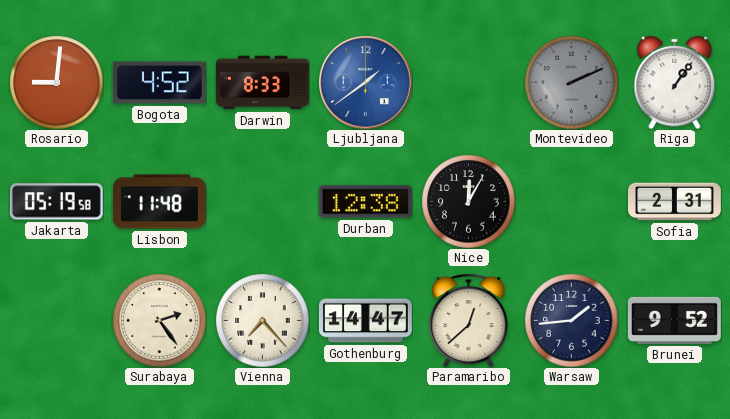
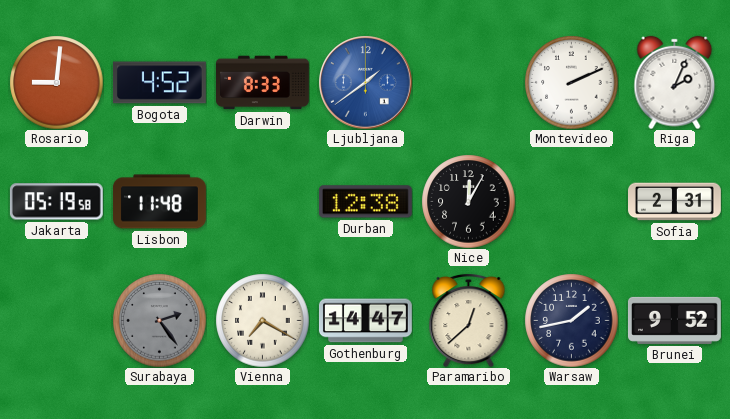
Montevideo dial: grey -> white
Riga: 1:06 -> 2:04
Surabaya dial: cream -> grey
Vienna: 7:23 -> 7:20
Warsaw: 1:44 -> 1:43
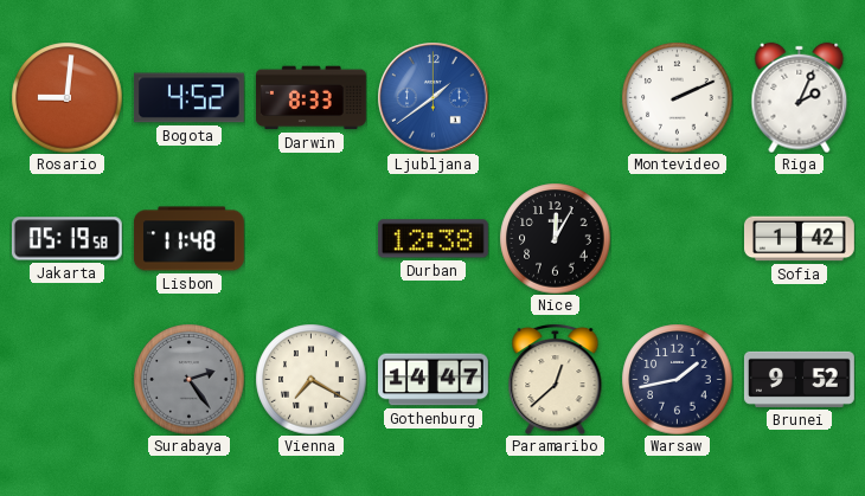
Sofia: 2:31 -> 1:42
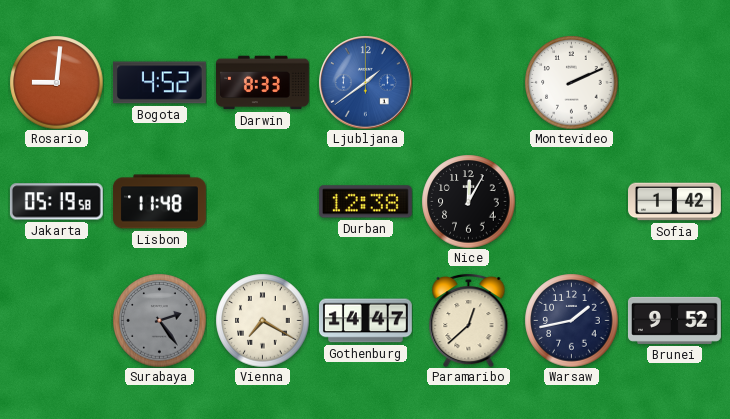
Riga: 2:04 -> none
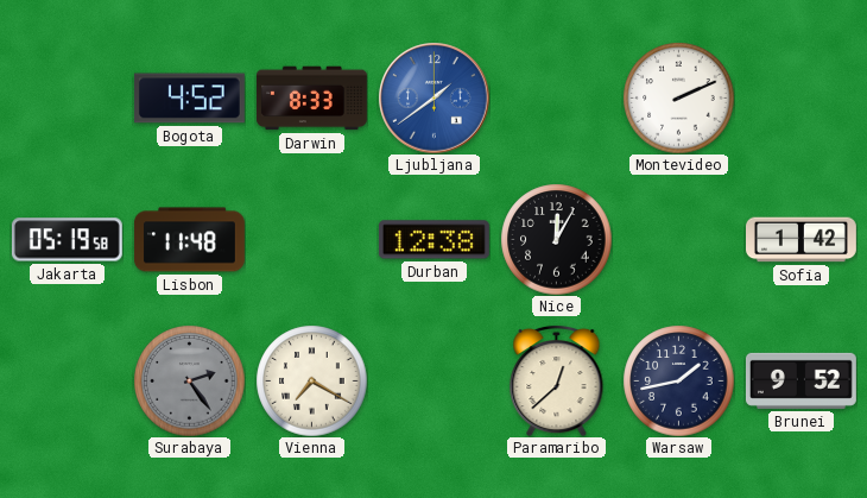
Rosario: 9:01 -> none
Gothenburg: 14:47 -> none
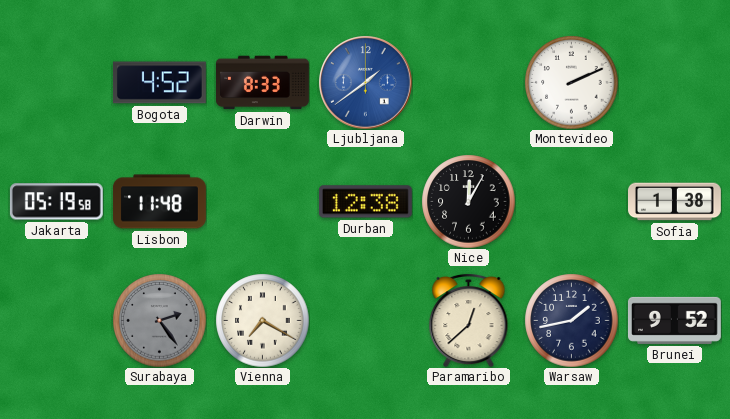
Sofia: 1:42 -> 1:38
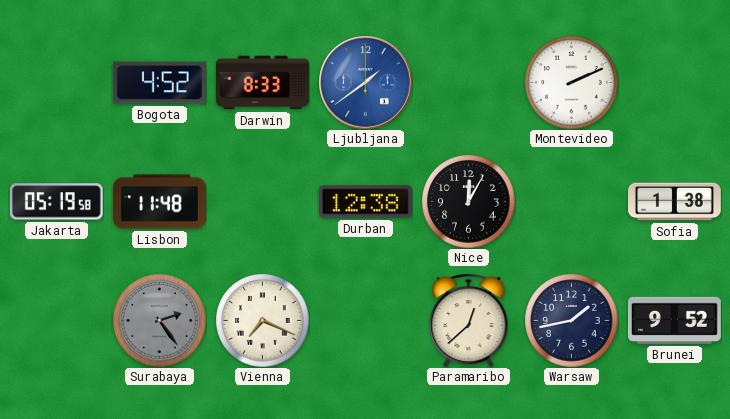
Vienna: 7:20 -> 7:19
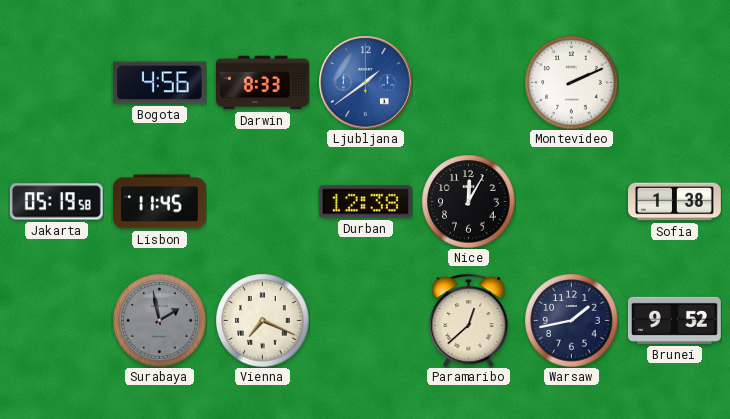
Bogota: 4:52 -> 4:56
Lisbon: 11:48 -> 11:45
Surabaya: 2:24 -> 1:58
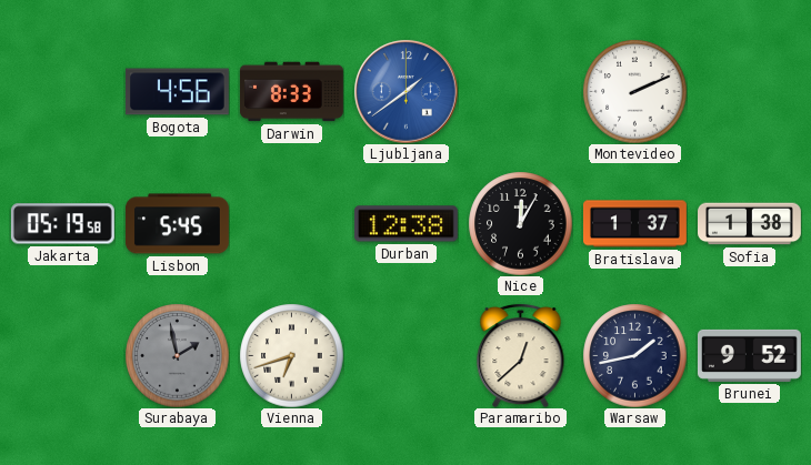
Lisbon: 11:45 -> 5:45
Bratislava: none -> 1:37
Vienna: 7:19 -> 6:42
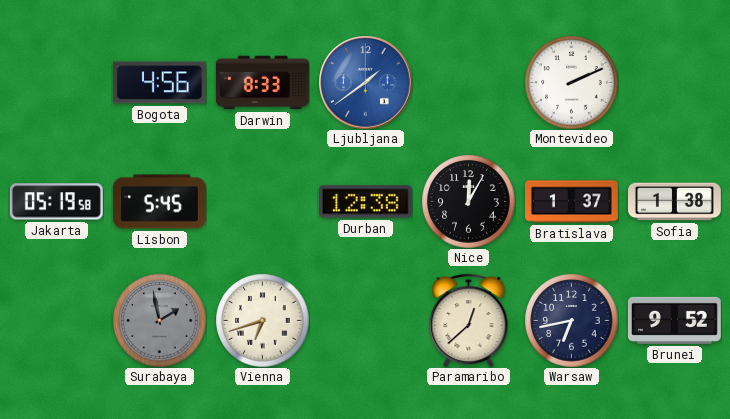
Warsaw: 1:43 -> 6:43
